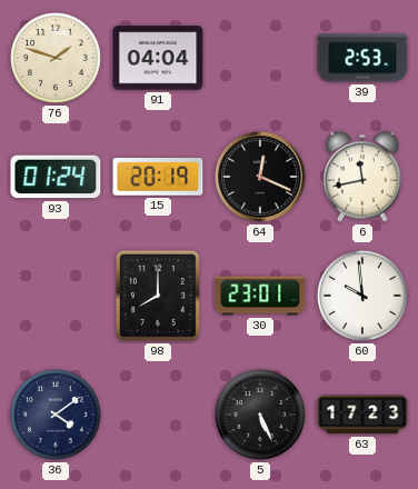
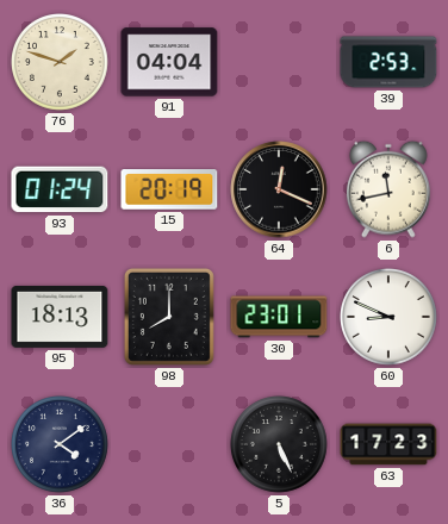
95: none -> 18:13
60: 9:59 -> 8:49
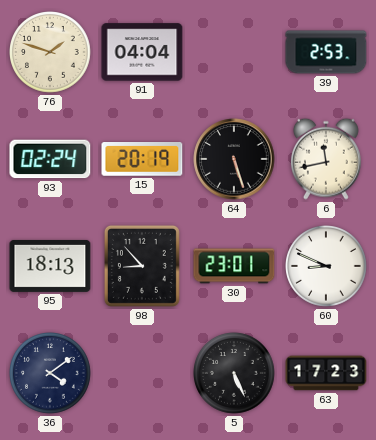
93: 01:24 -> 02:24
64: 12:19 -> 5:27
98: 8:00 -> 8:53
